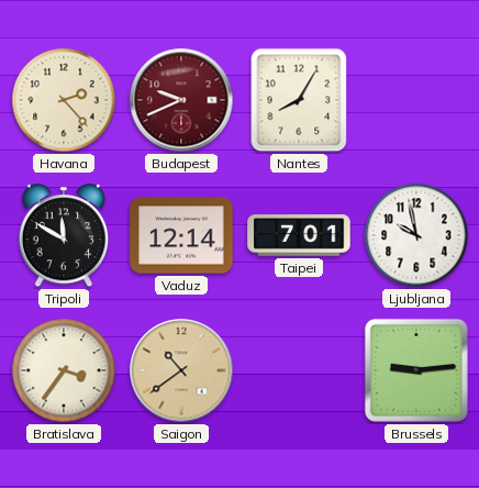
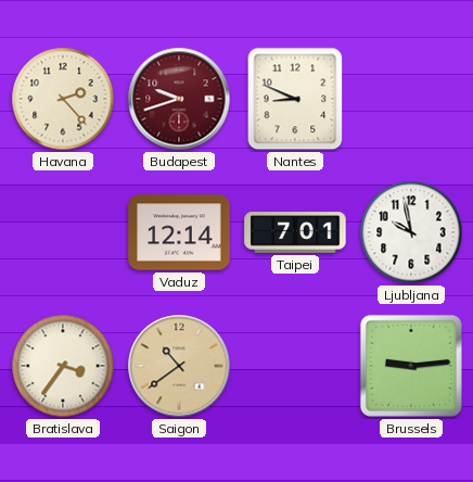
Budapest: 9:41 -> 9:42
Nantes: 8:05 -> 8:49
Tripoli: 11:50 -> none
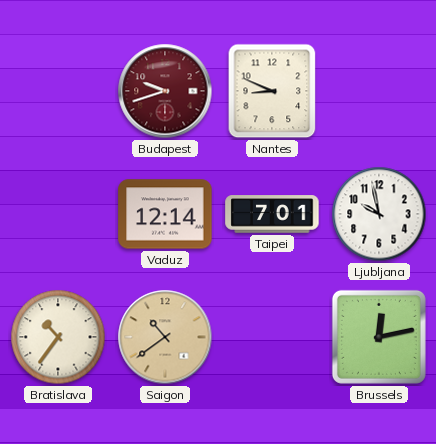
Havana: 2:23 -> none
Bratislava: 3:36 -> 10:36
Brussels: 9:14 -> 12:13
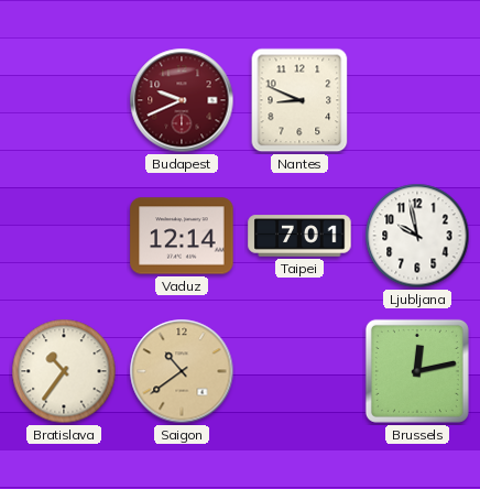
Budapest: 9:42 -> 9:41
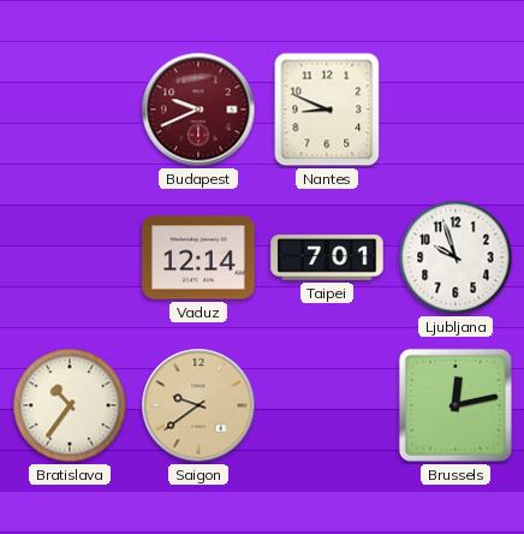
Ljubljana: 9:58 -> 9:57
Saigon: 10:39 -> 9:39
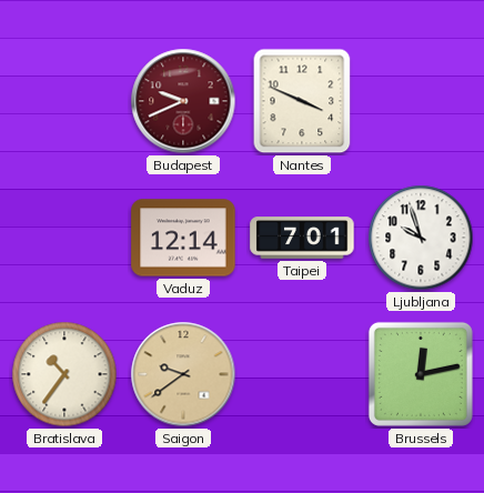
Nantes: 8:49 -> 3:49
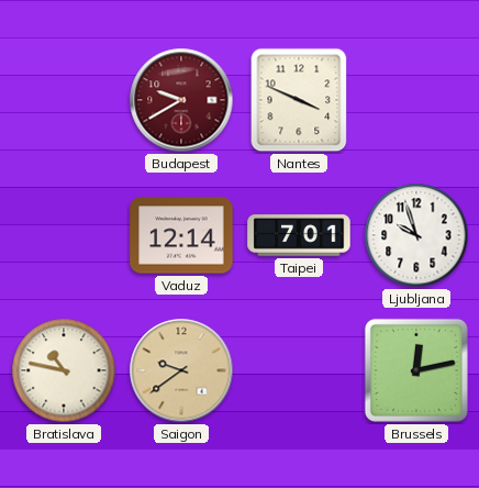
Budapest: 9:41 -> 9:40
Bratislava: 10:36 -> 10:47
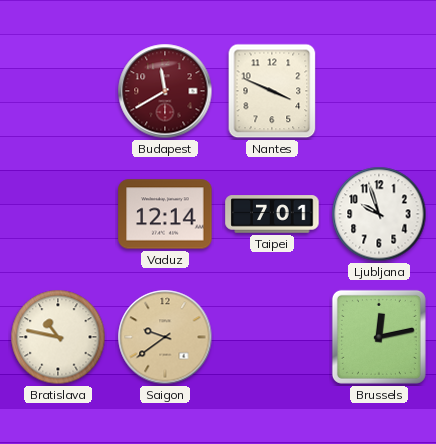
Budapest: 9:40 -> 11:40
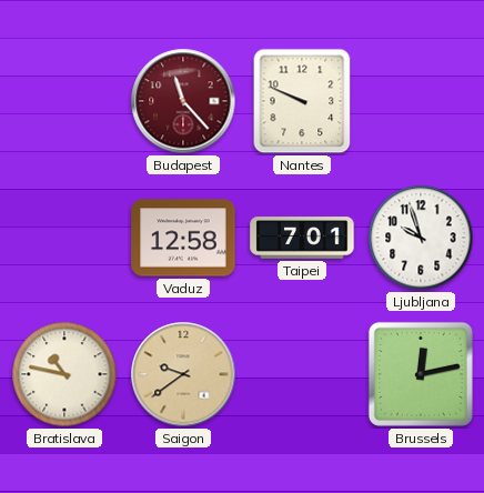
Budapest: 11:40 -> 11:23
Nantes: 3:49 -> 9:49
Vaduz: 12:14 -> 12:58
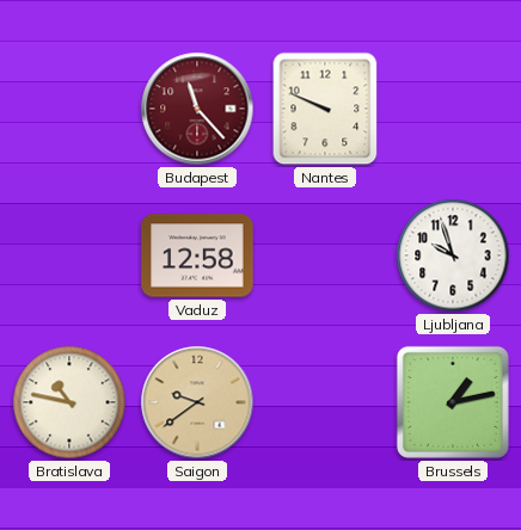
Taipei: 7:01 -> none
Brussels: 12:13 -> 1:13
